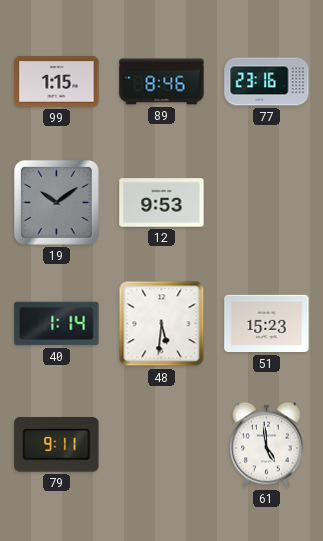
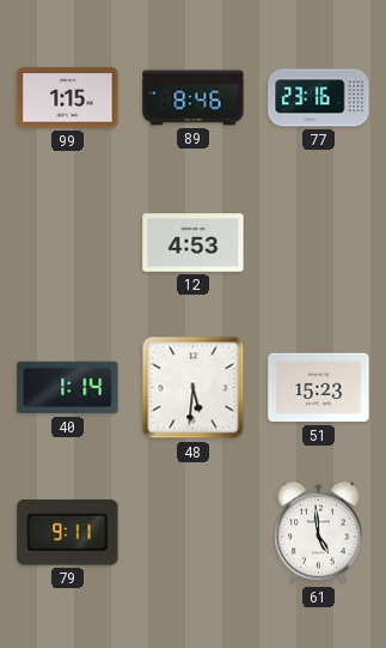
19: 10:09 -> none
12: 9:53 -> 4:53
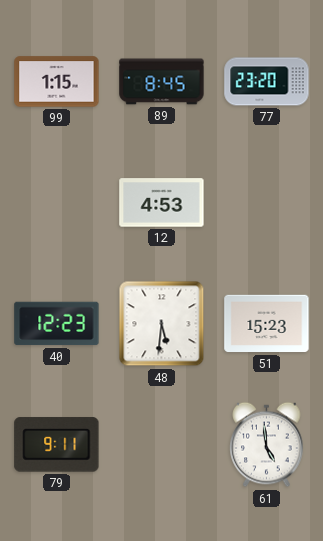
89: 8:46 -> 8:45
77: 23:16 -> 23:20
40: 1:14 -> 12:23
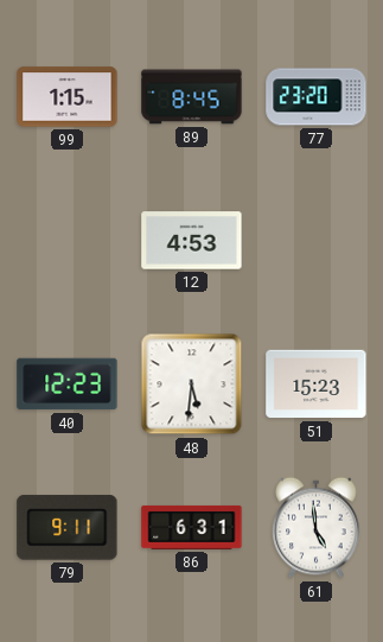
86: none -> 6:31
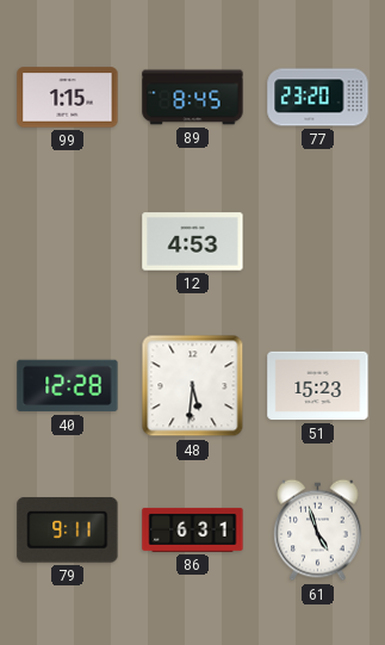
40: 12:23 -> 12:28
61: 4:59 -> 4:57
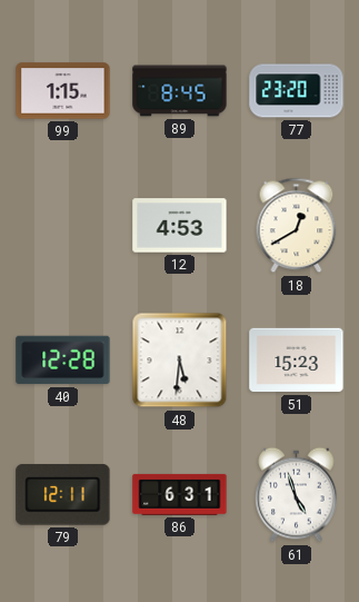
18: none -> 12:40
79: 9:11 -> 12:11
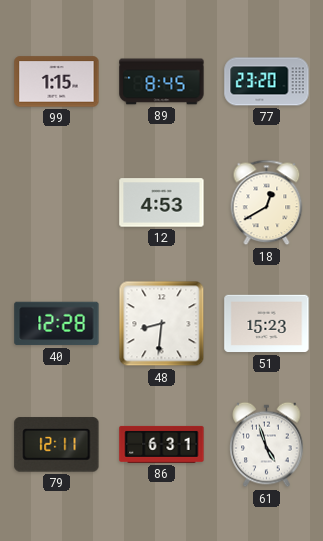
48: 5:31 -> 8:31
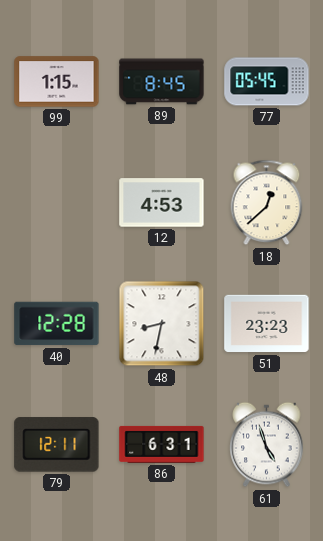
77: 23:20 -> 05:45
18: 12:40 -> 12:38
48: 8:31 -> 8:32
51: 15:23 -> 23:23
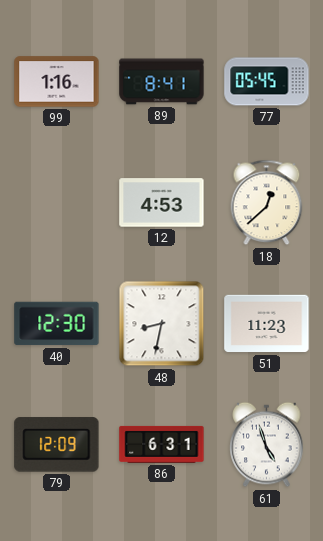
99: 1:15 -> 1:16
89: 8:45 -> 8:41
40: 12:28 -> 12:30
51: 23:23 -> 11:23
79: 12:11 -> 12:09
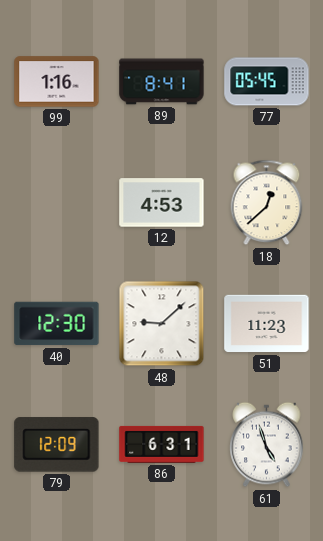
48: 8:32 -> 9:08
